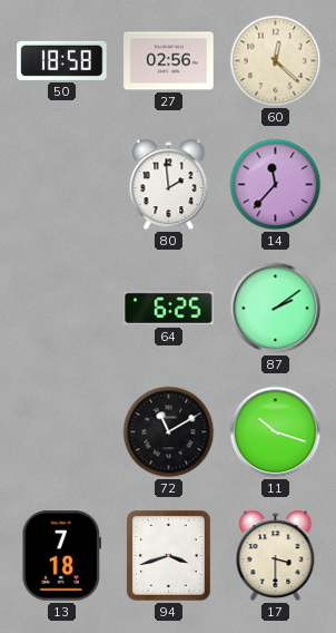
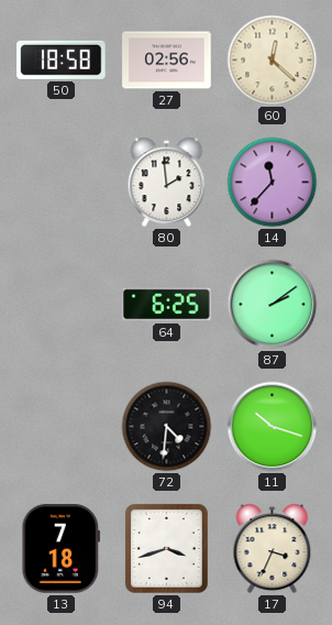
72: 11:10 -> 4:31
17: 3:30 -> 3:34
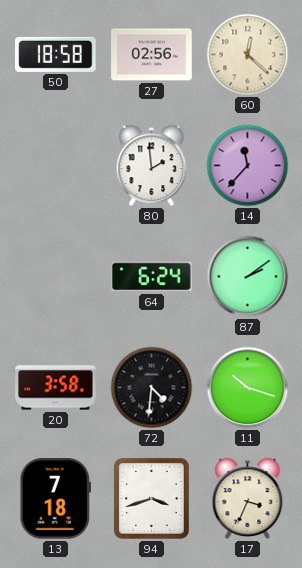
64: 6:25 -> 6:24
20: none -> 3:58
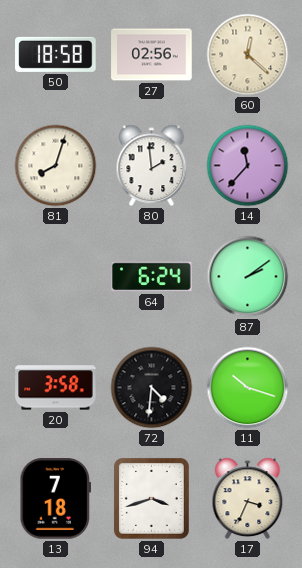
81: none -> 8:03
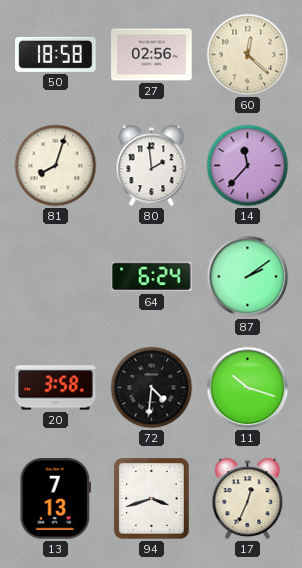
13: 7:18 -> 7:13
17: 3:34 -> 12:34
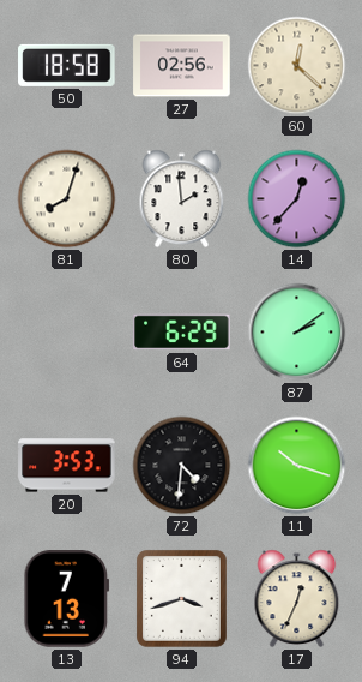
14: 11:37 -> 12:37
64: 6:24 -> 6:29
20: 3:58 -> 3:53
